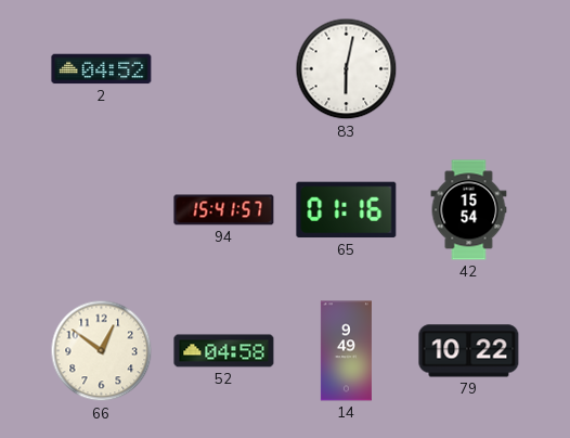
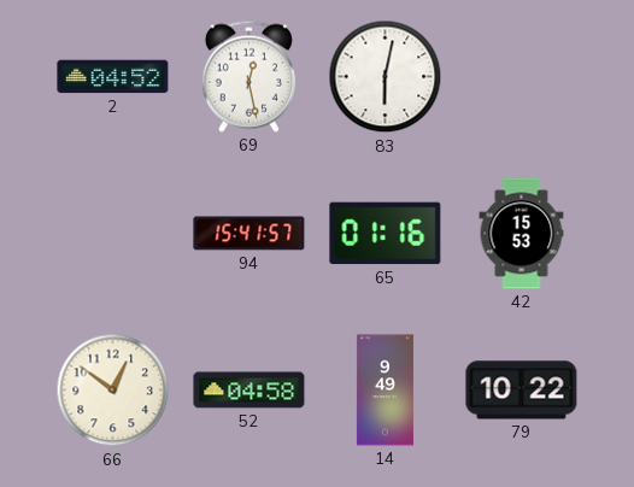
69: none -> 12:28
42: 15:54 -> 15:53
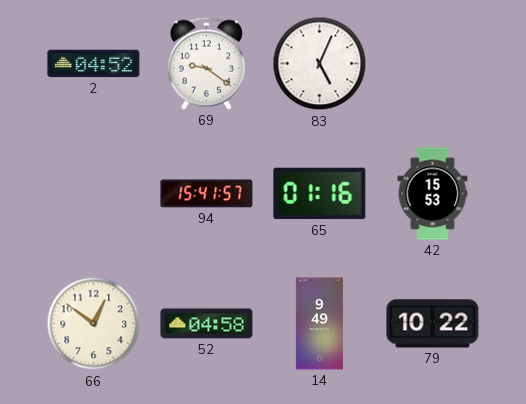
69: 12:28 -> 9:21
83: 6:02 -> 5:04
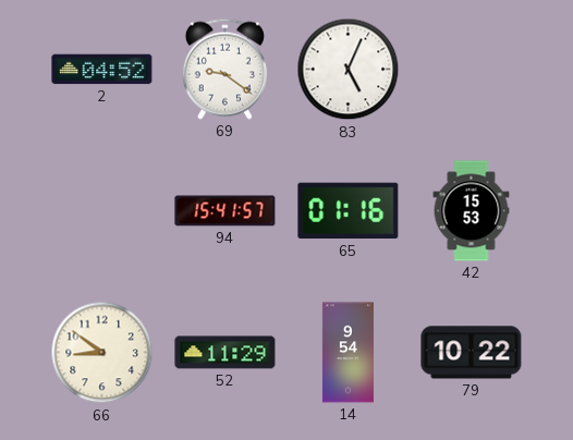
66: 12:51 -> 8:51
52: 04:58 -> 11:29
14: 9:49 -> 9:54
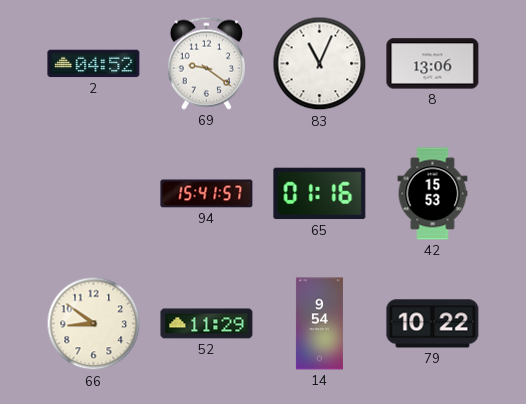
83: 5:04 -> 11:04
8: none -> 13:06
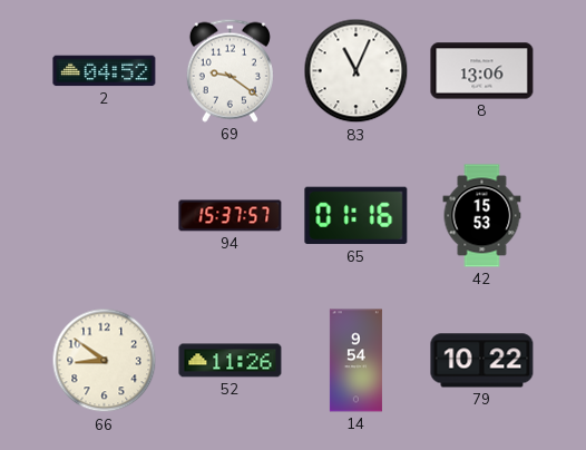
94: 15:41 -> 15:37
52: 11:29 -> 11:26
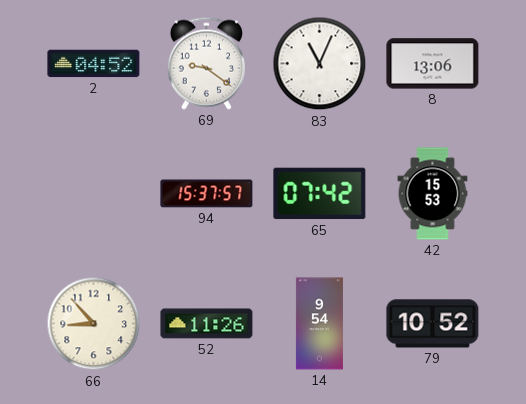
65: 01:16 -> 07:42
66: 8:51 -> 8:53
79: 10:22 -> 10:52
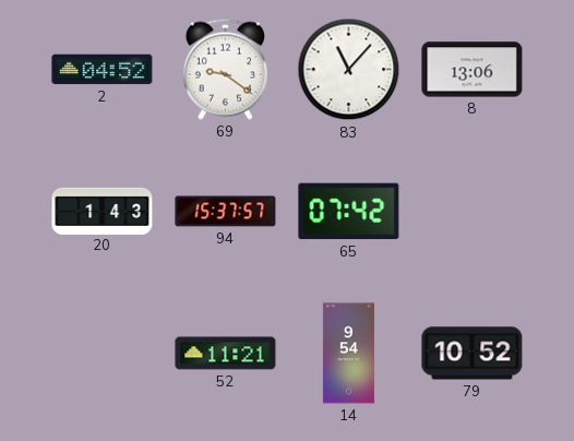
83: 11:04 -> 11:07
20: none -> 1:43
42: 15:53 -> none
66: 8:53 -> none
52: 11:26 -> 11:21
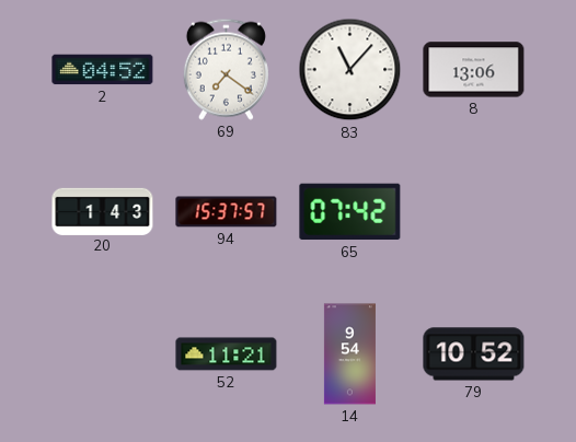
69: 9:21 -> 7:21
